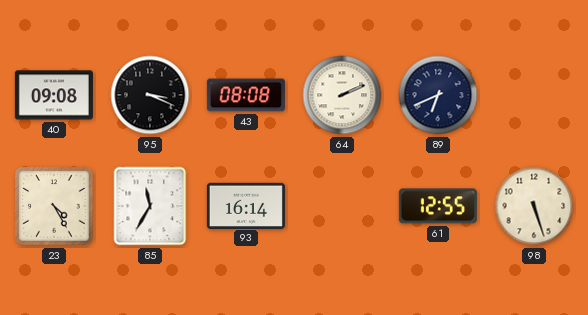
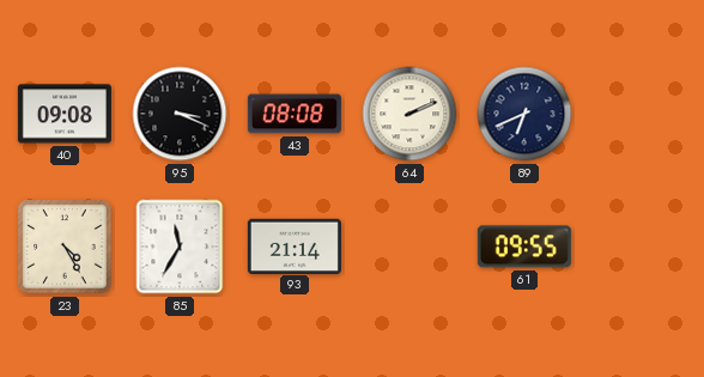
93: 16:14 -> 21:14
61: 12:55 -> 09:55
98: 5:27 -> none
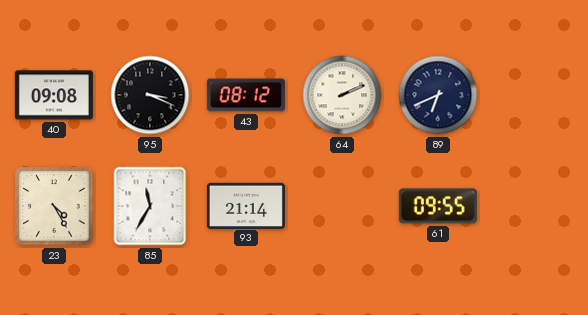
43: 08:08 -> 08:12
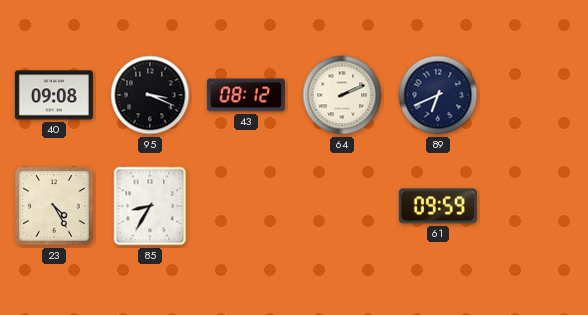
85: 11:35 -> 8:35
93: 21:14 -> none
61: 09:55 -> 09:59
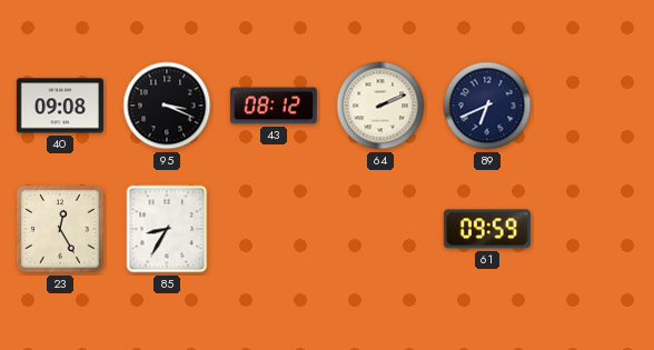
23: 4:25 -> 12:25
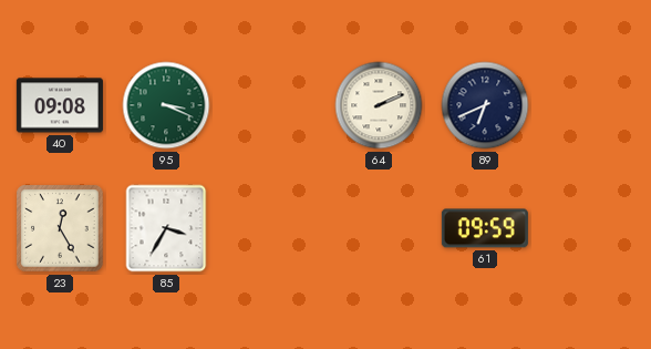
95 dial: black -> green
43: 08:12 -> none
85: 8:35 -> 3:35
